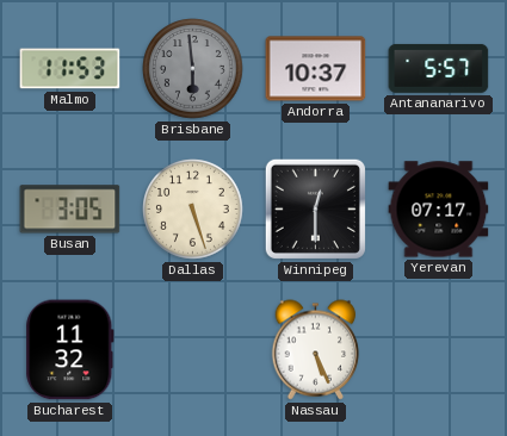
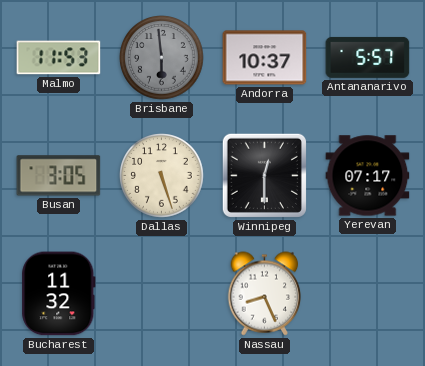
Nassau: 5:26 -> 8:26
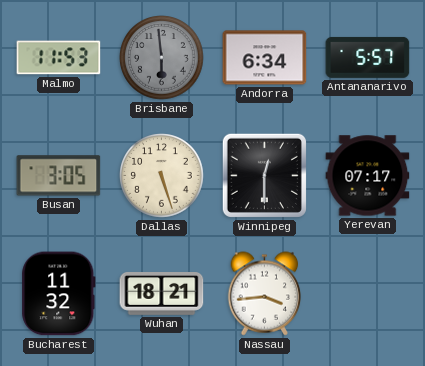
Andorra: 10:37 -> 6:34
Wuhan: none -> 18:21
Nassau: 8:26 -> 3:44
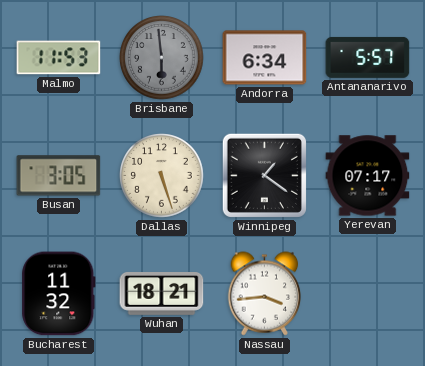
Winnipeg: 12:30 -> 1:21
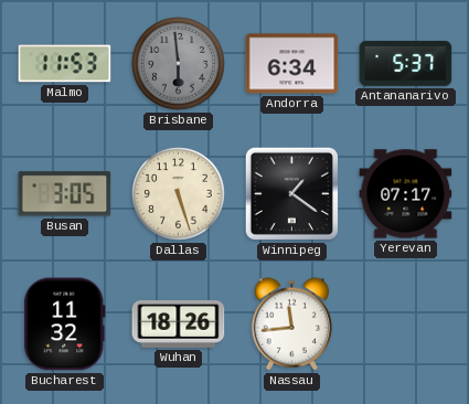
Antananarivo: 5:57 -> 5:37
Wuhan: 18:21 -> 18:26
Nassau: 3:44 -> 11:44
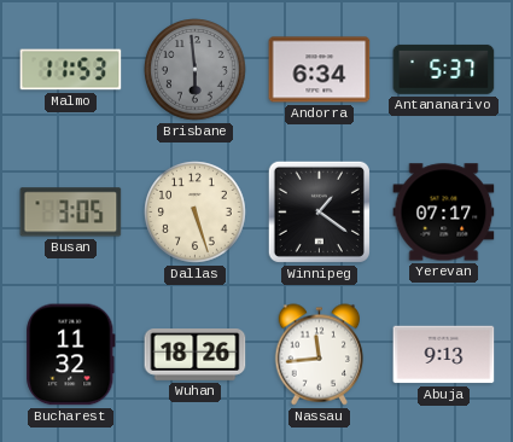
Abuja: none -> 9:13
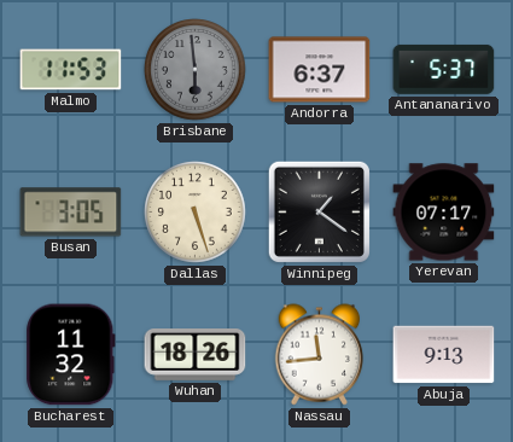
Andorra: 6:34 -> 6:37
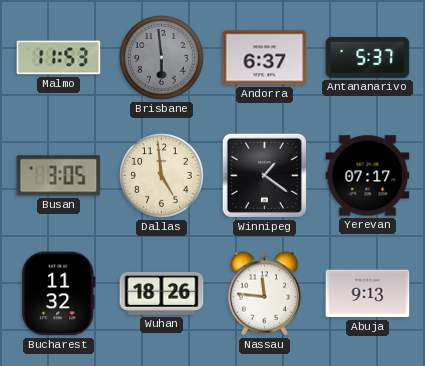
Dallas: 5:27 -> 4:59
Nassau: 11:44 -> 11:46
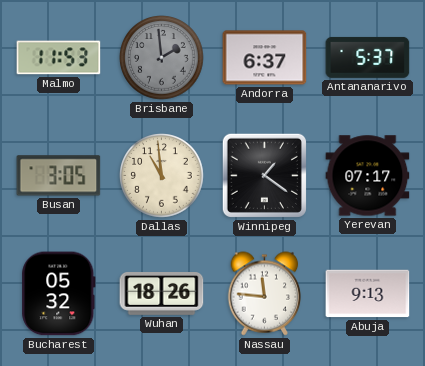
Brisbane: 5:59 -> 1:59
Dallas: 4:59 -> 10:59
Bucharest: 11:32 -> 05:32
